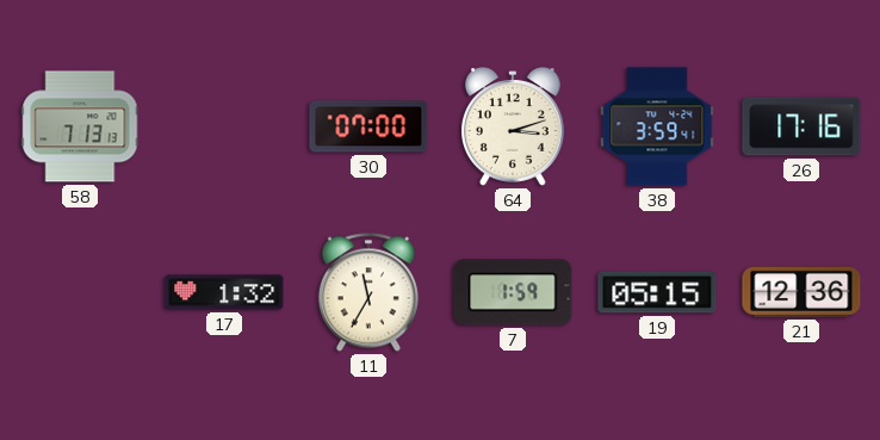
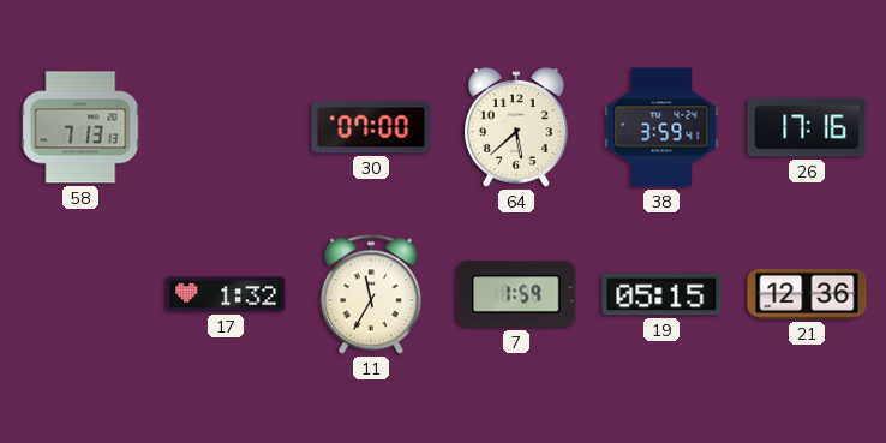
64: 3:12 -> 5:38
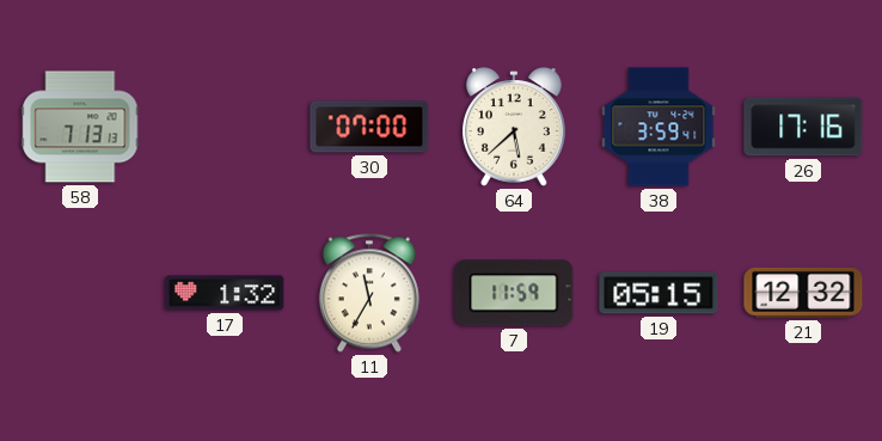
7: 1:59 -> 11:59
21: 12:36 -> 12:32
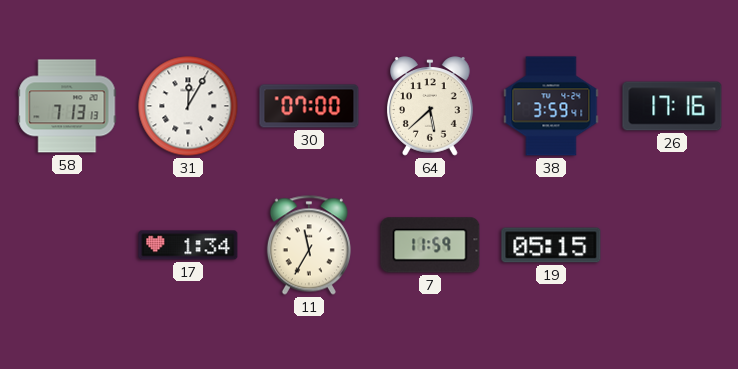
31: none -> 12:05
17: 1:32 -> 1:34
21: 12:32 -> none
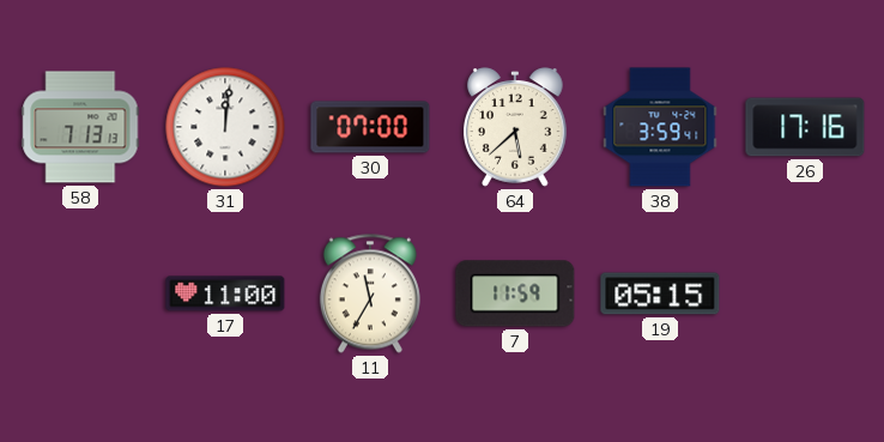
31: 12:05 -> 12:01
17: 1:34 -> 11:00
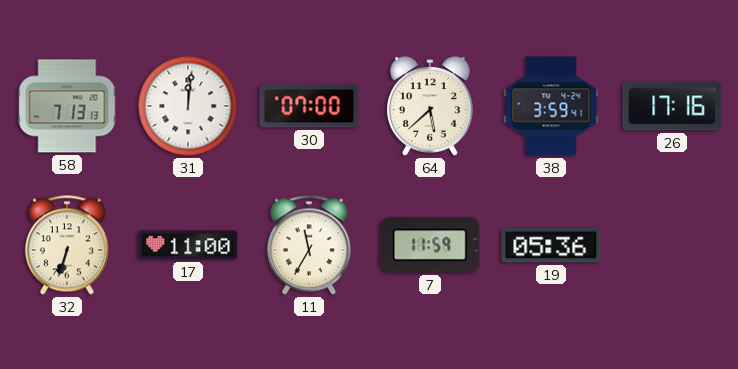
32: none -> 6:33
19: 05:15 -> 05:36
